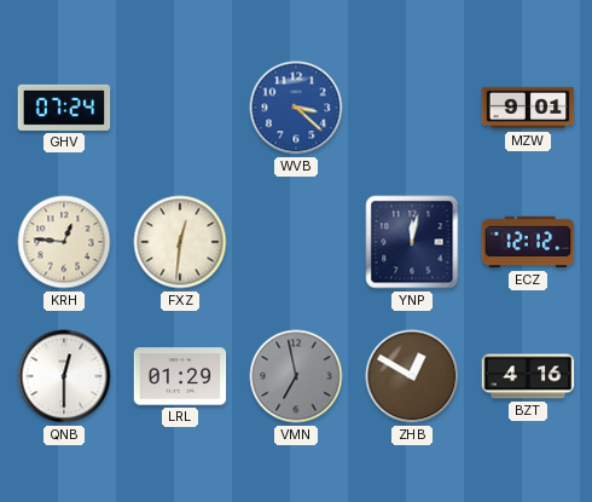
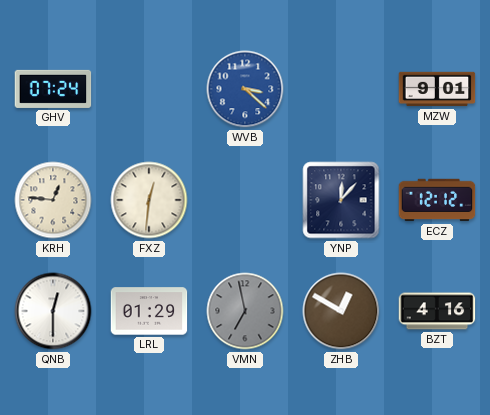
YNP: 12:02 -> 12:07
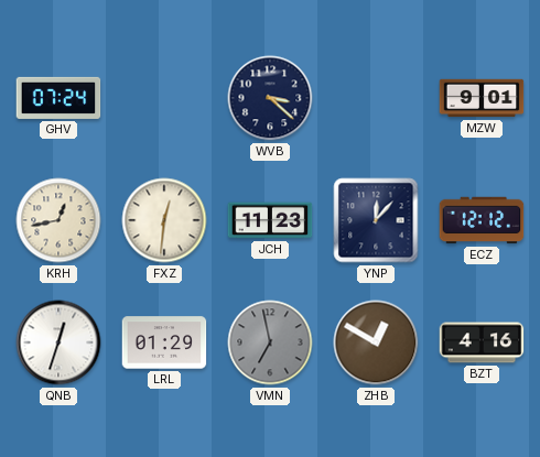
WVB dial: blue -> navy
KRH: 12:46 -> 12:43
JCH: none -> 11:23
QNB: 12:30 -> 12:33
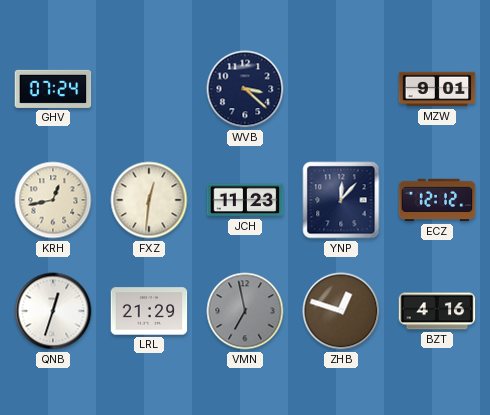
LRL: 01:29 -> 21:29
ZHB: 12:50 -> 12:48
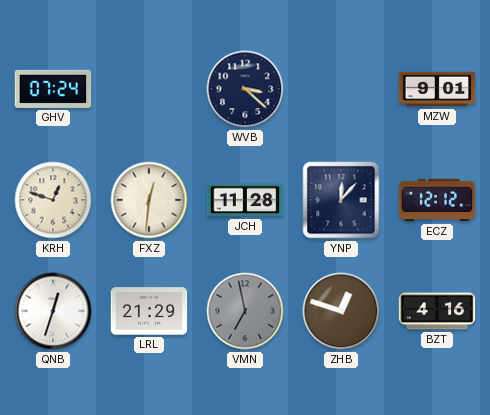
KRH: 12:43 -> 12:48
JCH: 11:23 -> 11:28
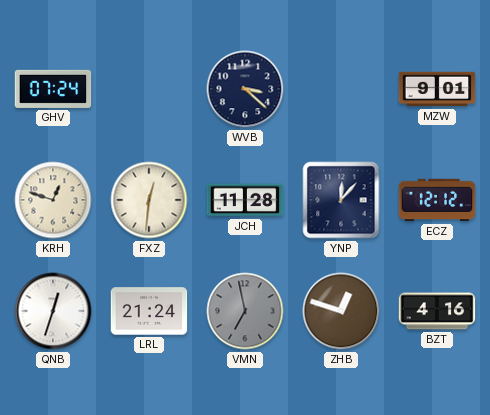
LRL: 21:29 -> 21:24
